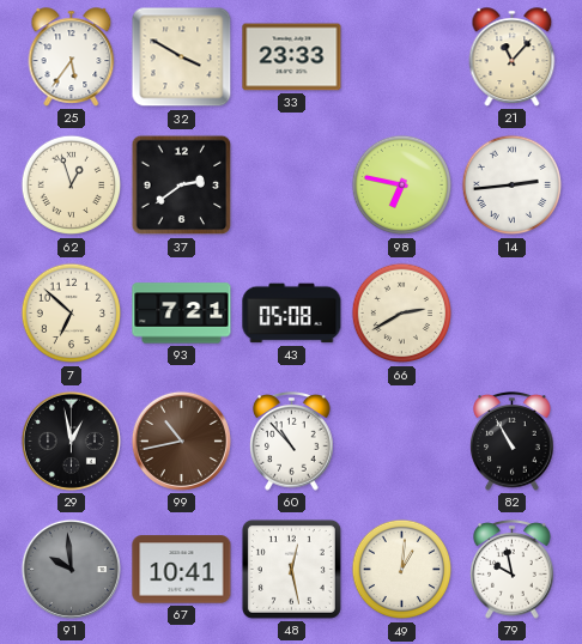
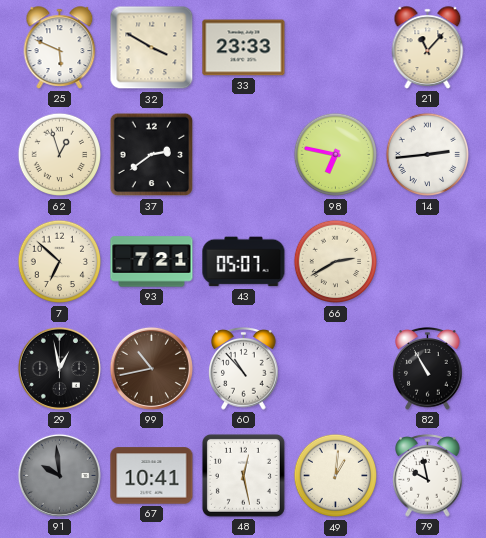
25: 5:36 -> 5:49
43: 05:08 -> 05:07
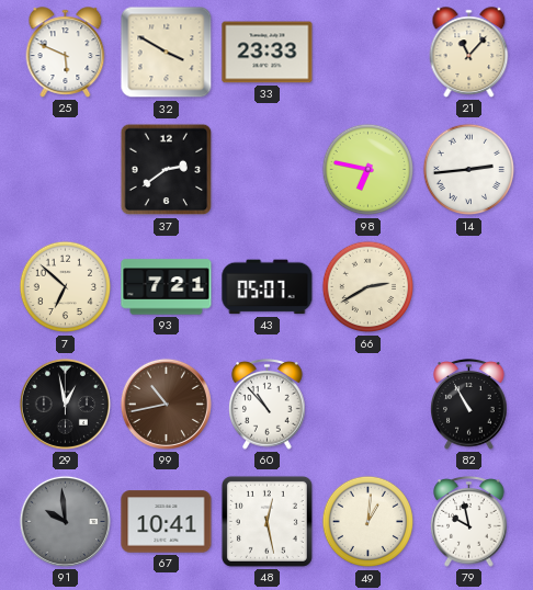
62: 12:57 -> none
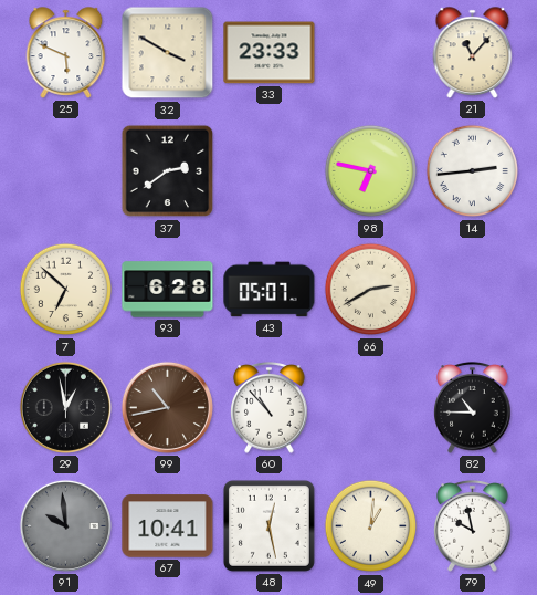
93: 7:21 -> 6:28
82: 10:55 -> 10:45
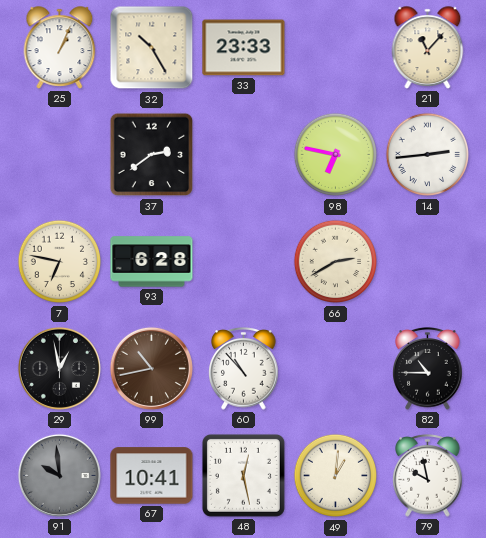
25: 5:49 -> 1:04
32: 3:50 -> 10:25
7: 6:52 -> 6:47
43: 05:07 -> none
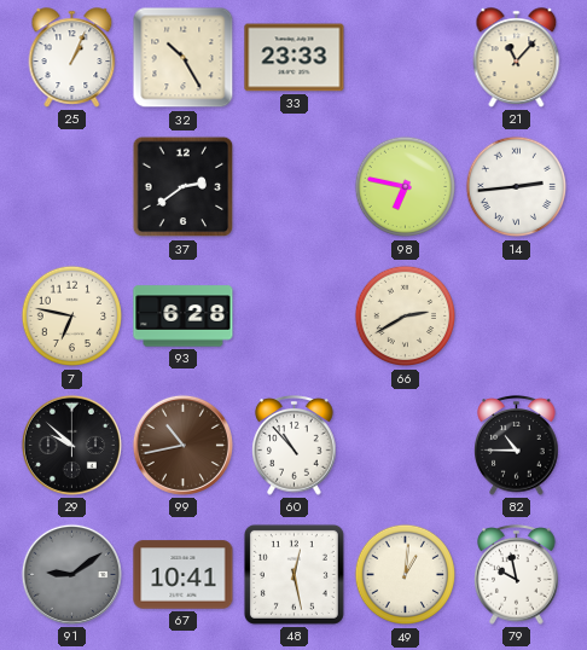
29: 12:58 -> 9:52
91: 9:59 -> 9:09
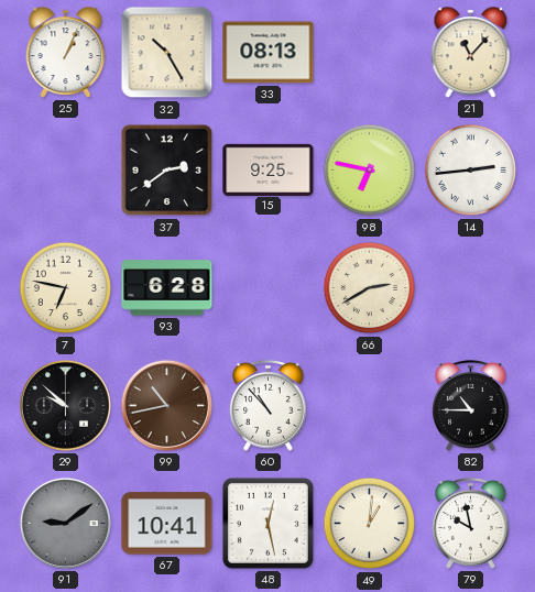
33: 23:33 -> 08:13
15: none -> 9:25
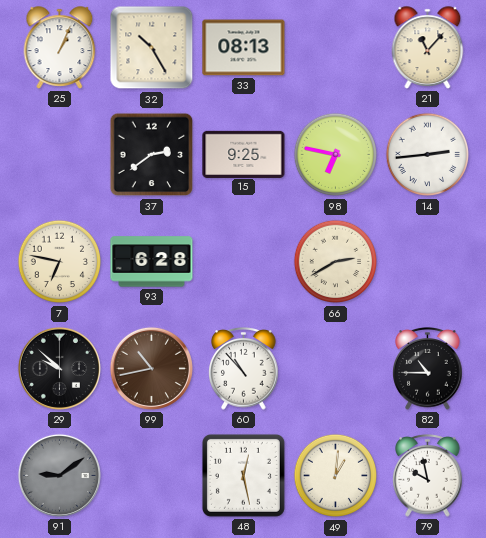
67: 10:41 -> none
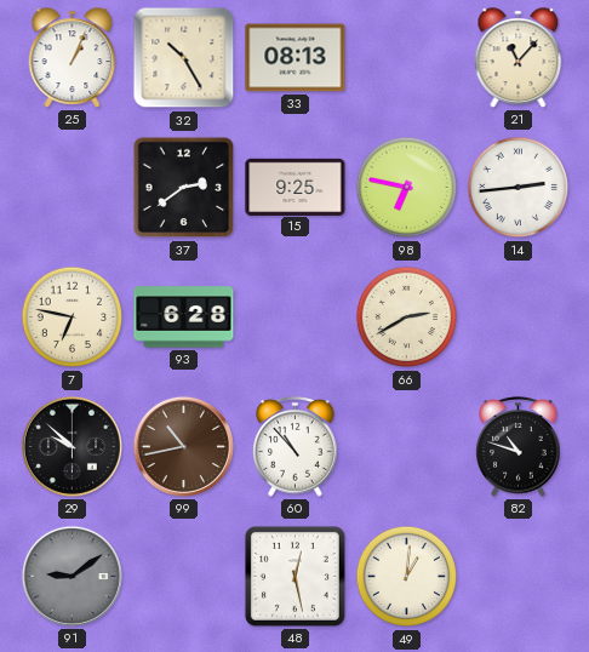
82: 10:45 -> 10:48
79: 9:58 -> none
